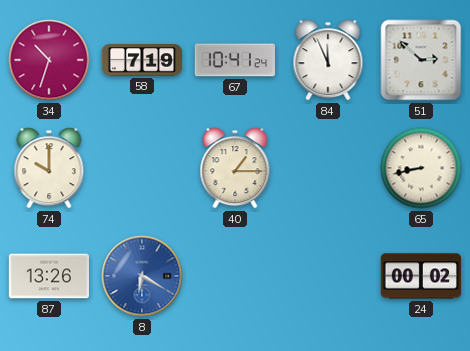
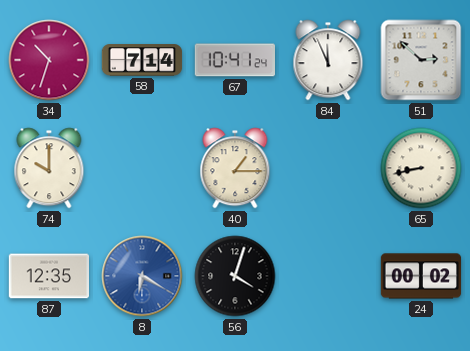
58: 7:19 -> 7:14
87: 13:26 -> 12:35
56: none -> 4:03
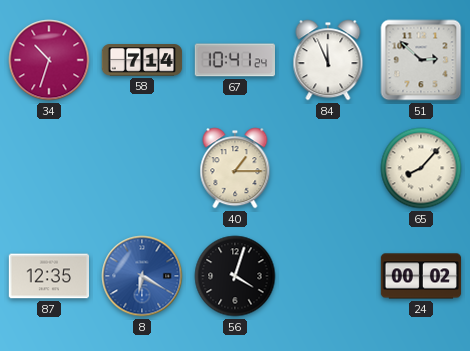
74: 10:00 -> none
65: 8:43 -> 8:07
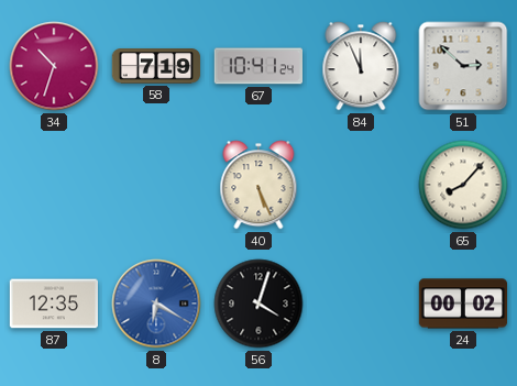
58: 7:14 -> 7:19
40: 1:15 -> 5:26
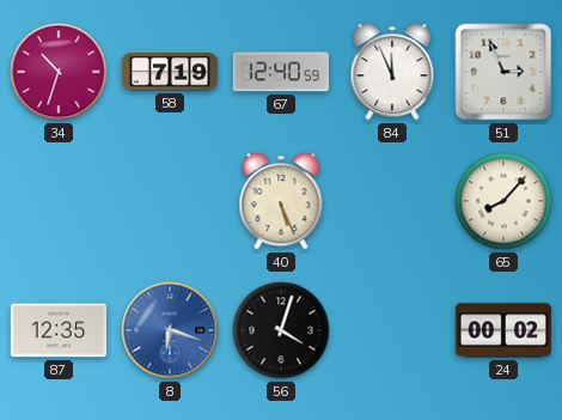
67: 10:41 -> 12:40
51: 2:52 -> 2:56
8: 6:20 -> 6:18
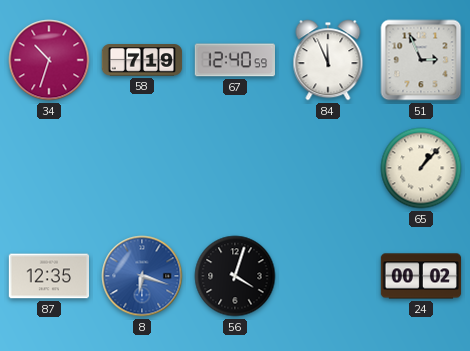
40: 5:26 -> none
65: 8:07 -> 1:07
